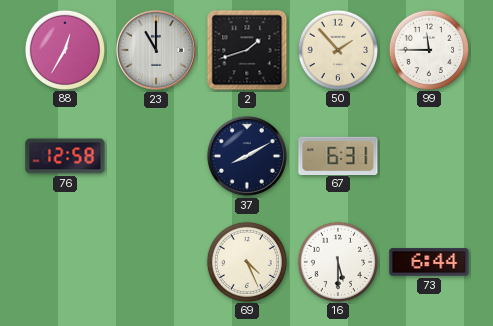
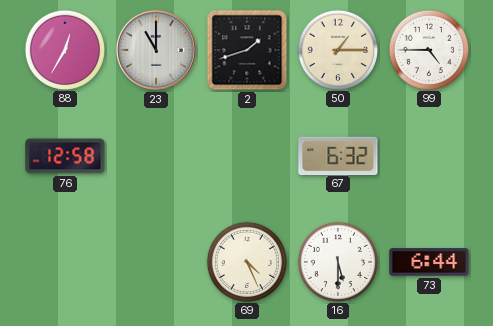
50: 1:53 -> 1:15
99: 11:45 -> 4:45
37: 8:10 -> none
67: 6:31 -> 6:32
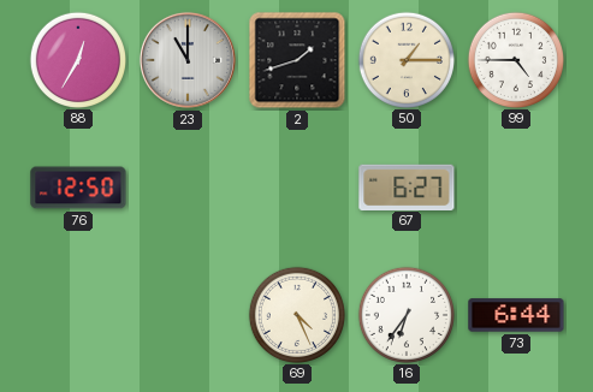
76: 12:58 -> 12:50
67: 6:32 -> 6:27
16: 5:30 -> 6:36
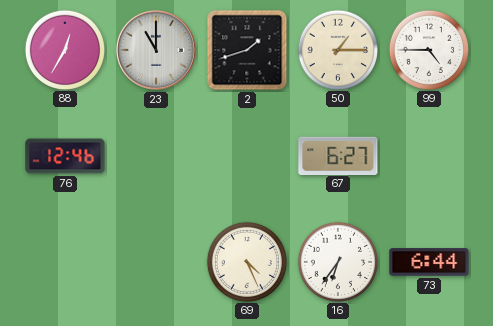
76: 12:50 -> 12:46
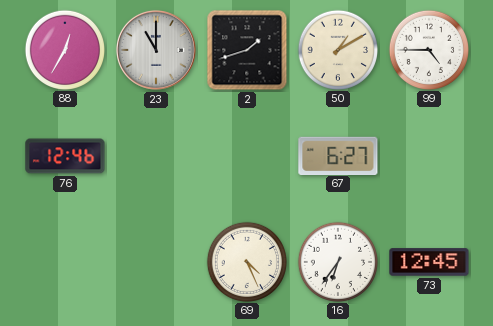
50: 1:15 -> 1:10
73: 6:44 -> 12:45
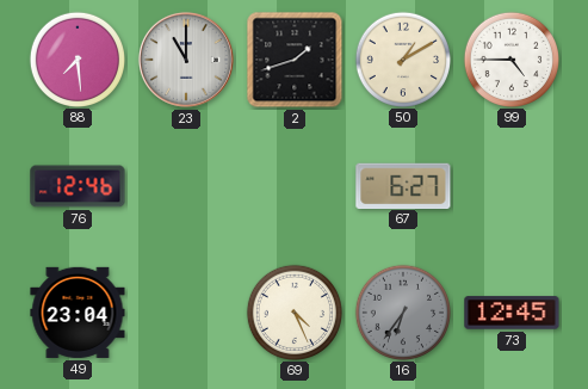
88: 12:35 -> 7:29
49: none -> 23:04
16 dial: white -> grey
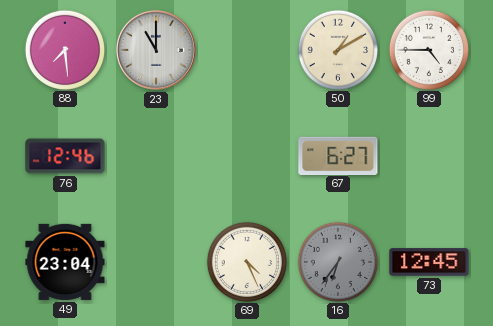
2: 1:42 -> none
